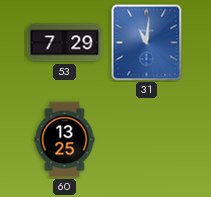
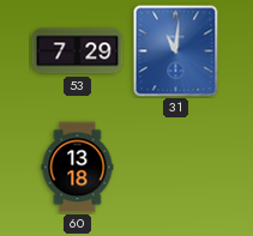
60: 13:25 -> 13:18
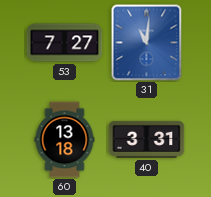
53: 7:29 -> 7:27
40: none -> 3:31
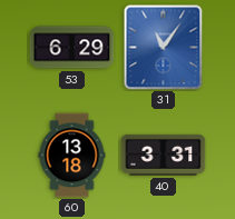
53: 7:27 -> 6:29
31: 11:01 -> 11:06
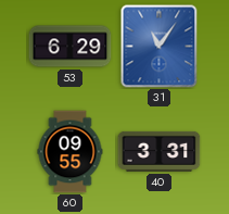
60: 13:18 -> 09:55
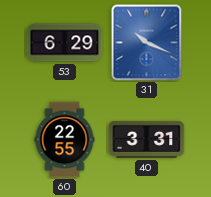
31: 11:06 -> 10:19
60: 09:55 -> 22:55
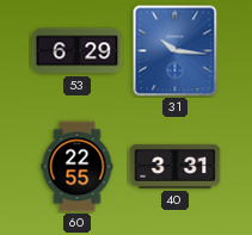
31: 10:19 -> 10:16
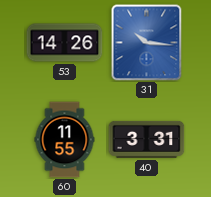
53: 6:29 -> 14:26
60: 22:55 -> 11:55
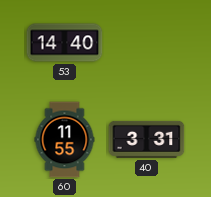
53: 14:26 -> 14:40
31: 10:16 -> none
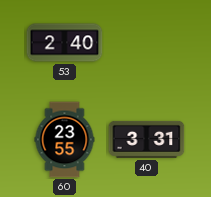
53: 14:40 -> 2:40
60: 11:55 -> 23:55
